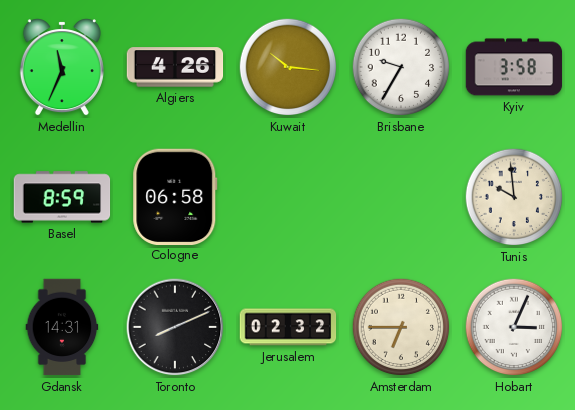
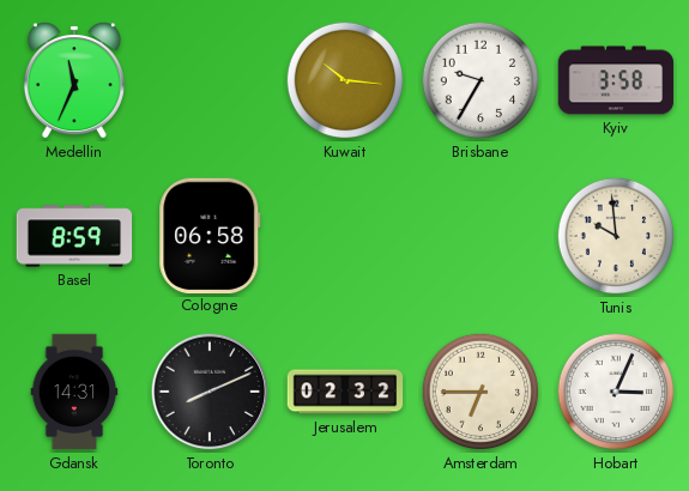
Algiers: 4:26 -> none
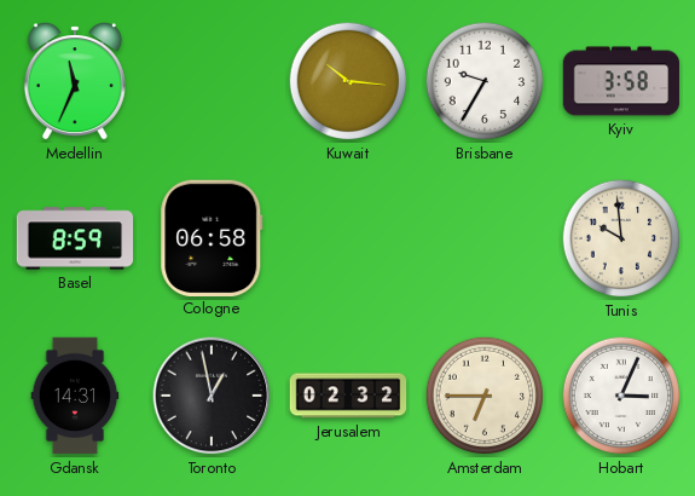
Toronto: 8:11 -> 12:58
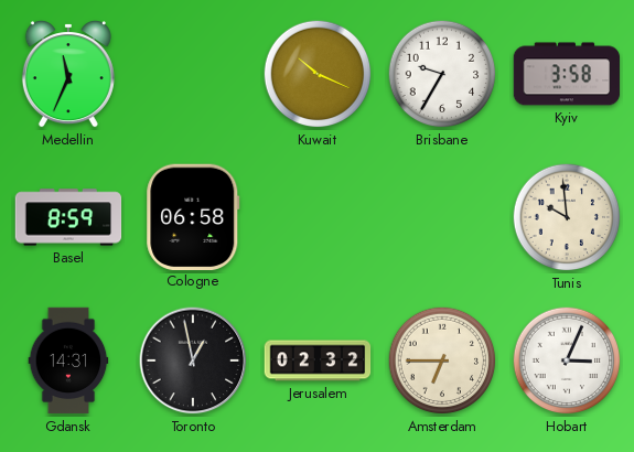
Kuwait: 10:16 -> 10:19
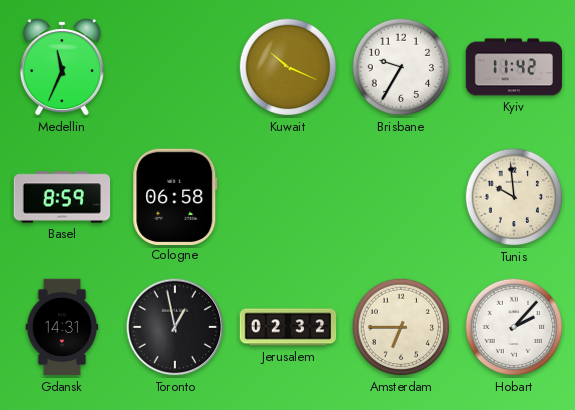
Kyiv: 3:58 -> 11:42
Hobart: 3:04 -> 2:07
